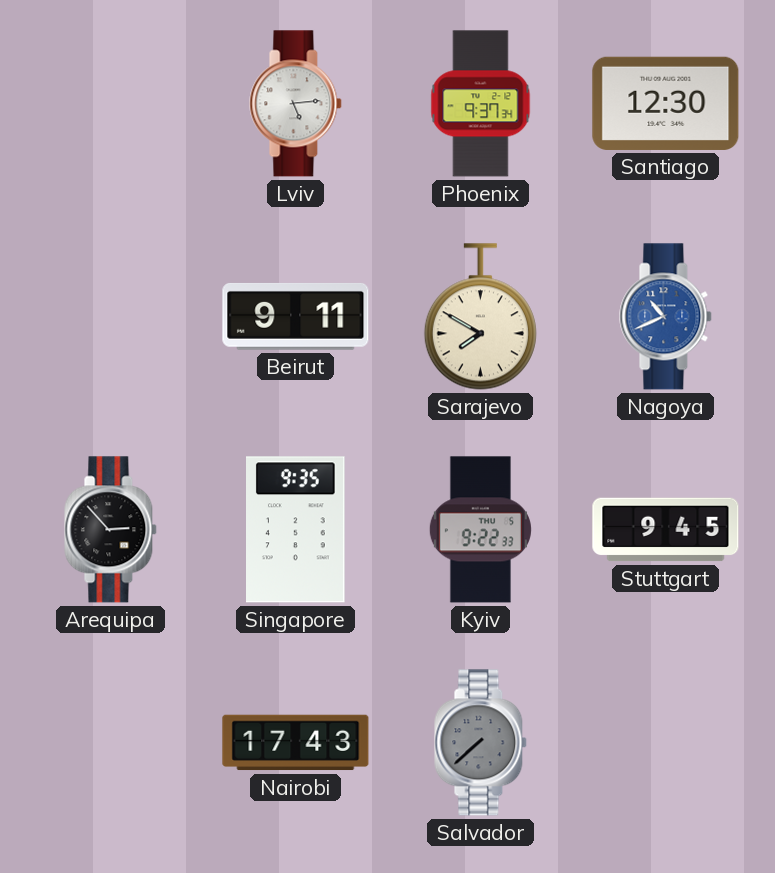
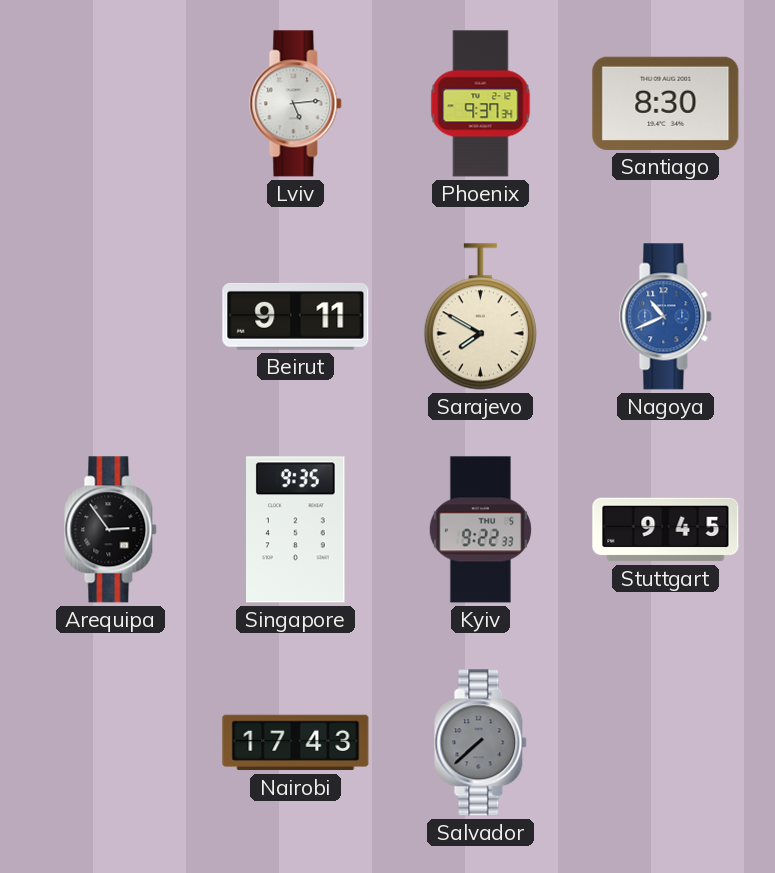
Santiago: 12:30 -> 8:30
Arequipa: 2:53 -> 2:54
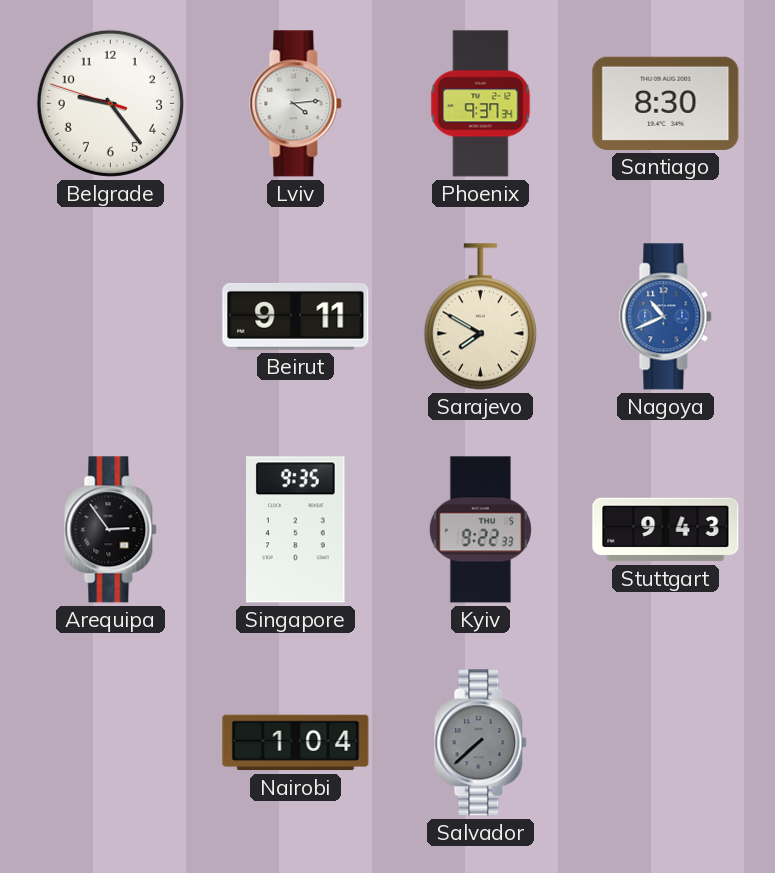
Belgrade: none -> 9:23
Lviv: 5:14 -> 4:14
Stuttgart: 9:45 -> 9:43
Nairobi: 17:43 -> 1:04
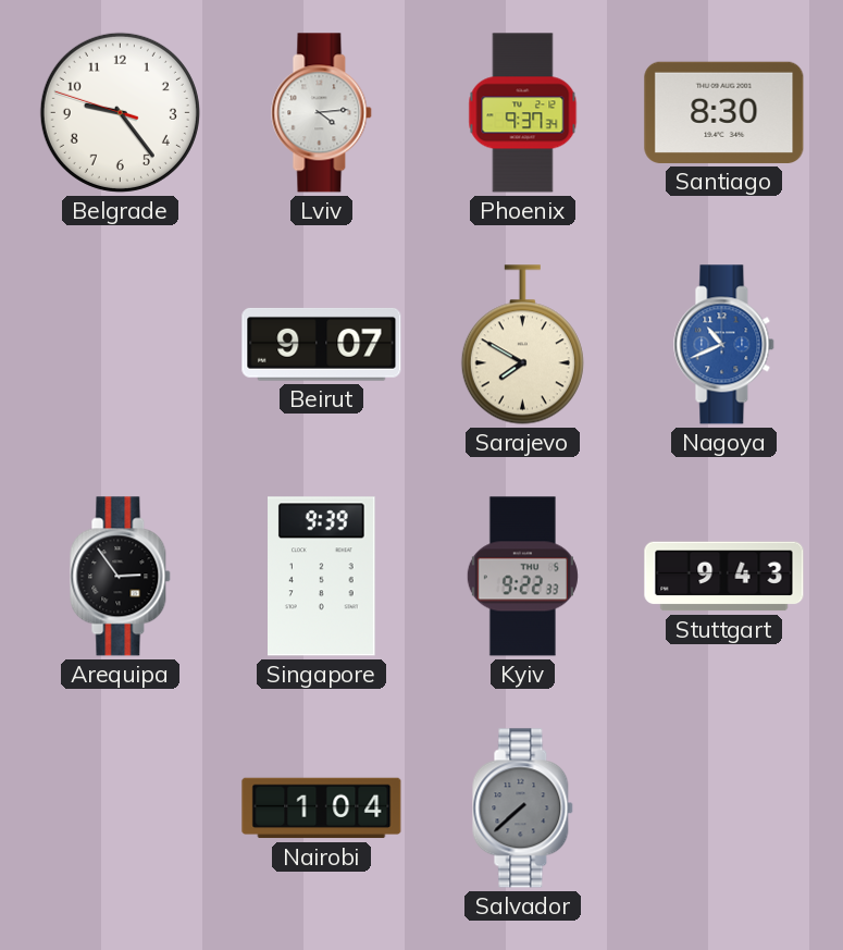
Beirut: 9:11 -> 9:07
Singapore: 9:35 -> 9:39
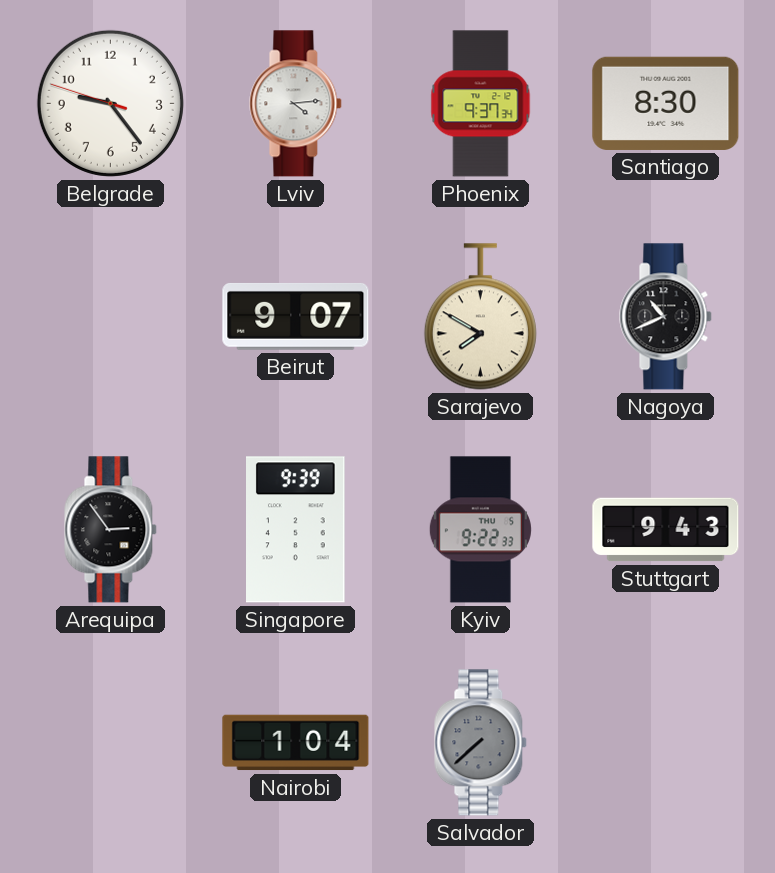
Nagoya dial: blue -> black
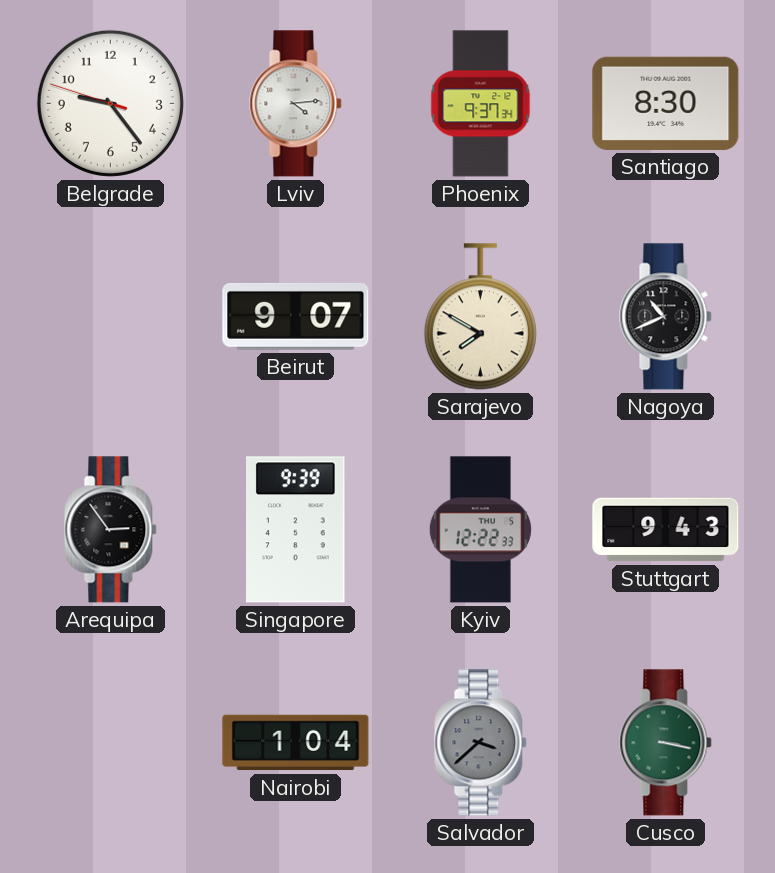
Kyiv: 9:22 -> 12:22
Salvador: 7:38 -> 3:38
Cusco: none -> 3:17
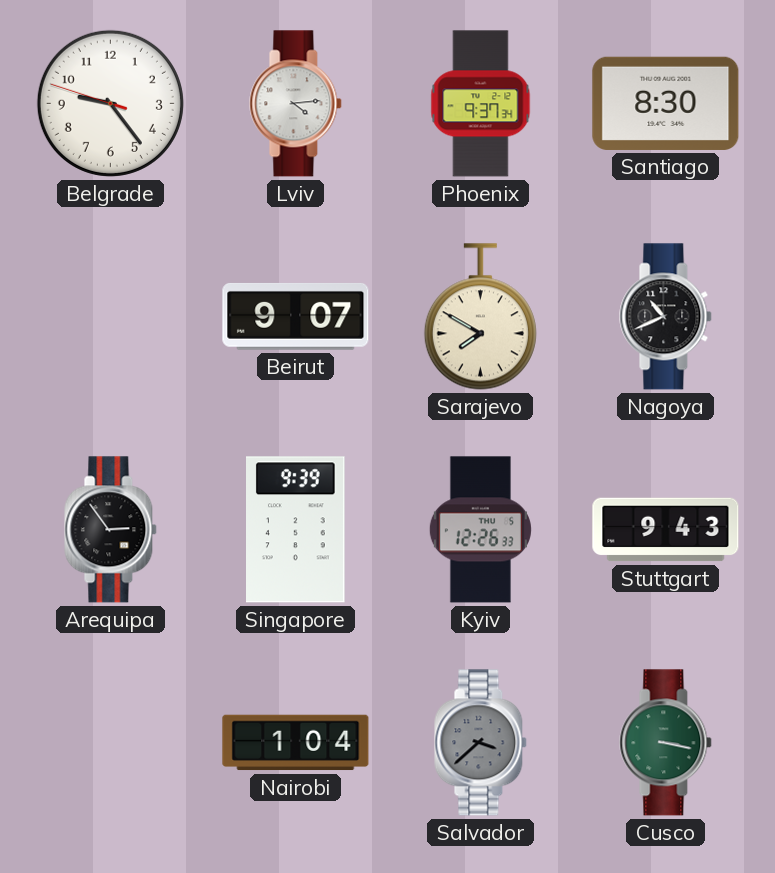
Kyiv: 12:22 -> 12:26
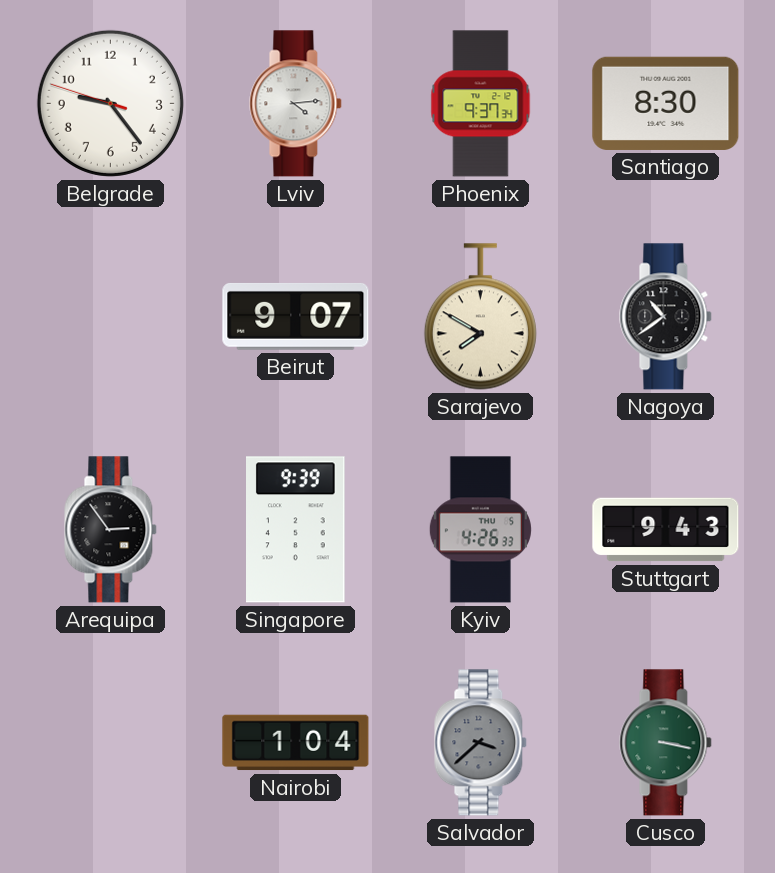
Nagoya: 10:41 -> 10:39
Kyiv: 12:26 -> 4:26
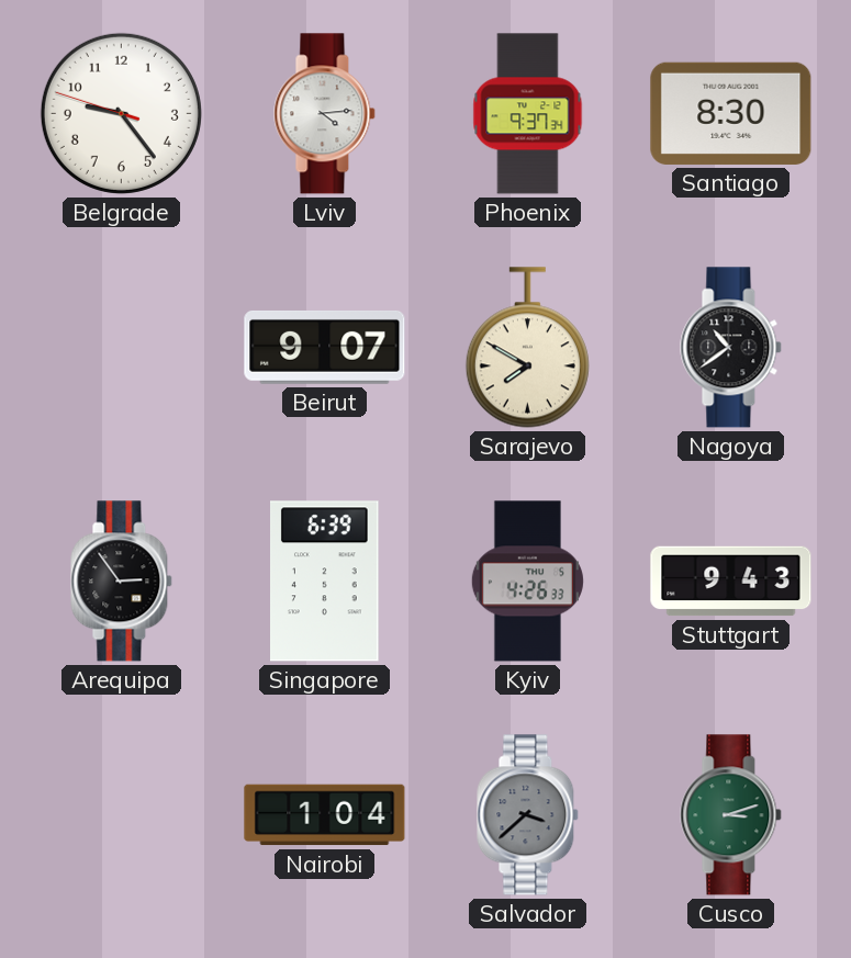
Singapore: 9:39 -> 6:39
Cusco: 3:17 -> 3:12
